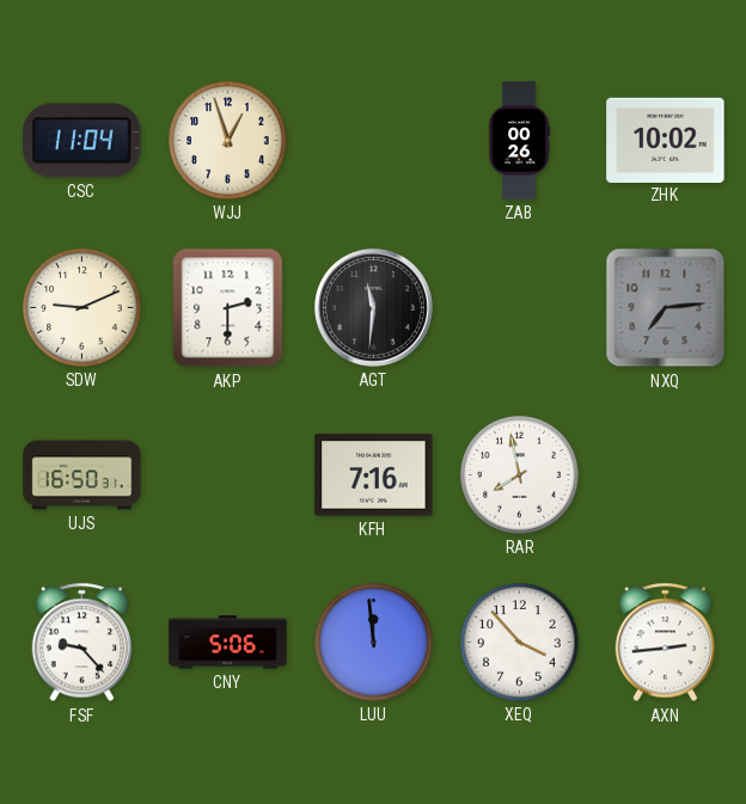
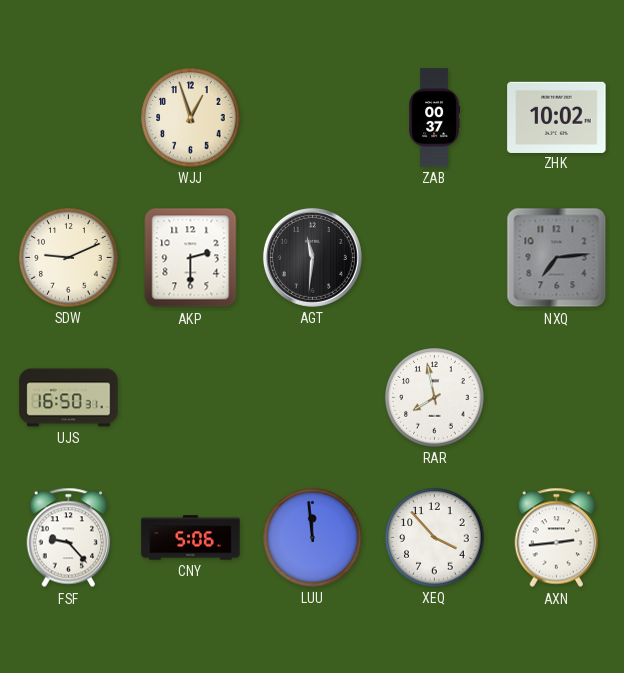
CSC: 11:04 -> none
ZAB: 00:26 -> 00:37
KFH: 7:16 -> none
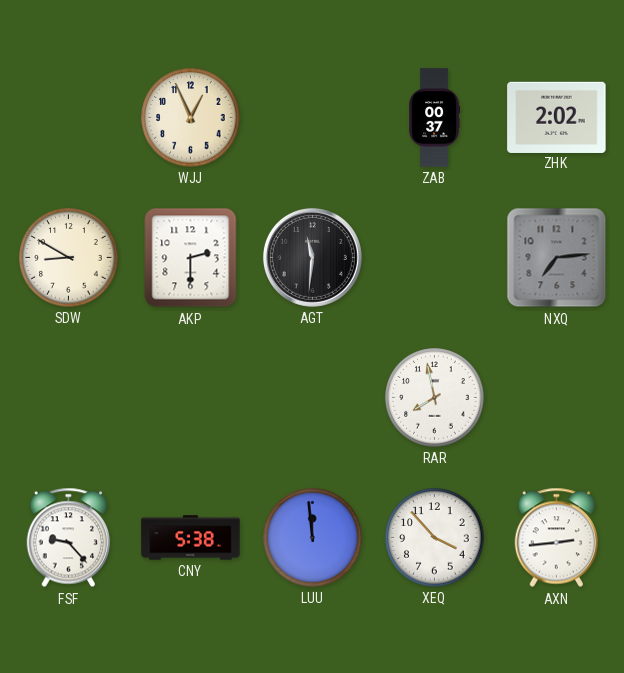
WJJ: 12:57 -> 12:56
ZHK: 10:02 -> 2:02
SDW: 9:11 -> 8:50
UJS: 16:50 -> none
CNY: 5:06 -> 5:38
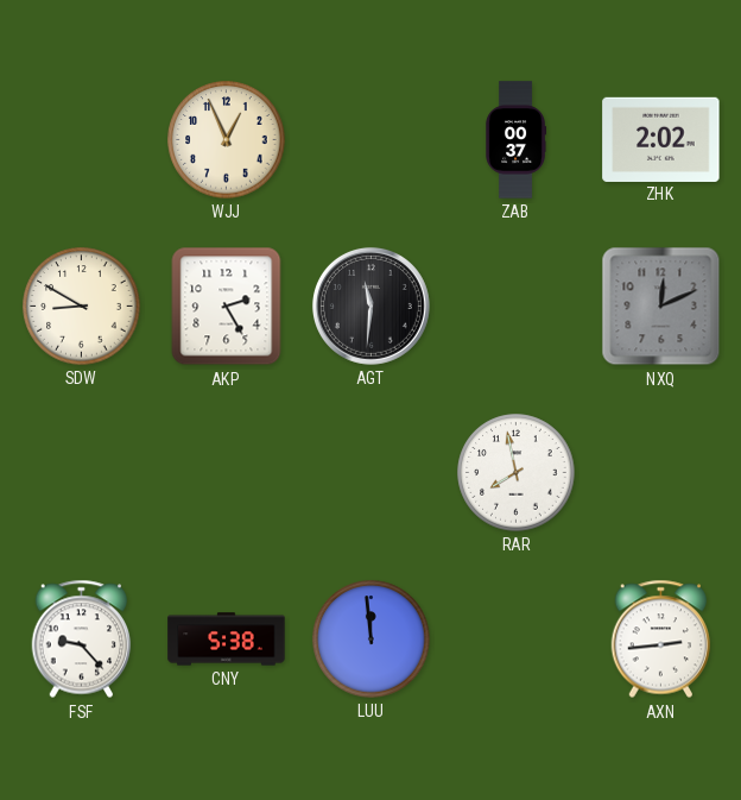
AKP: 2:30 -> 2:25
NXQ: 7:14 -> 12:11
XEQ: 3:53 -> none
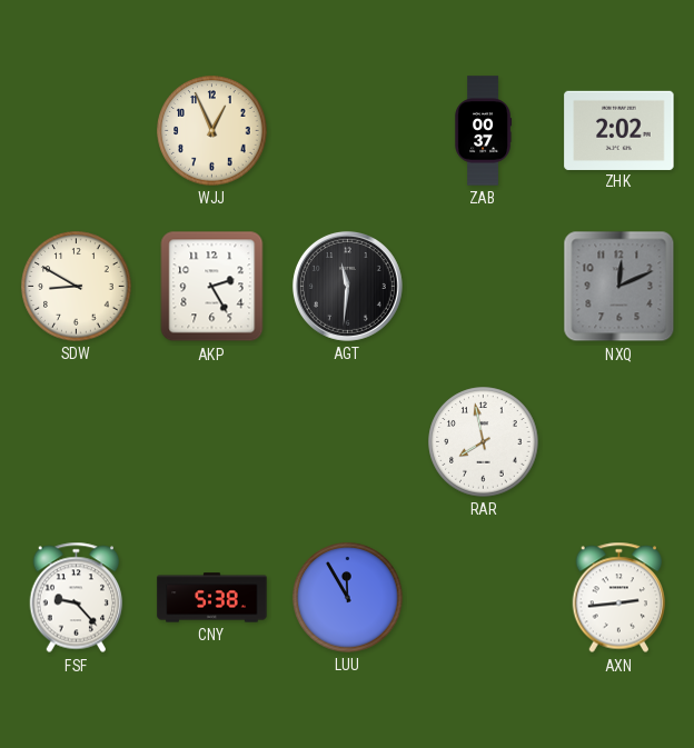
LUU: 11:59 -> 11:55
